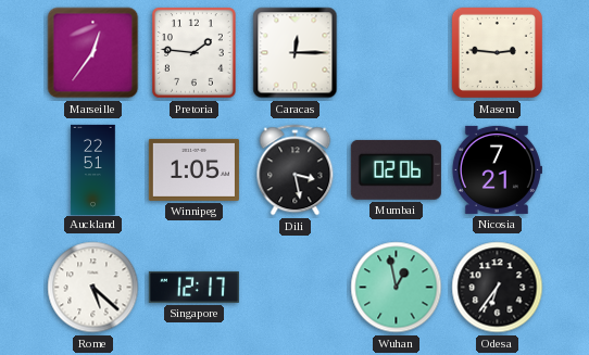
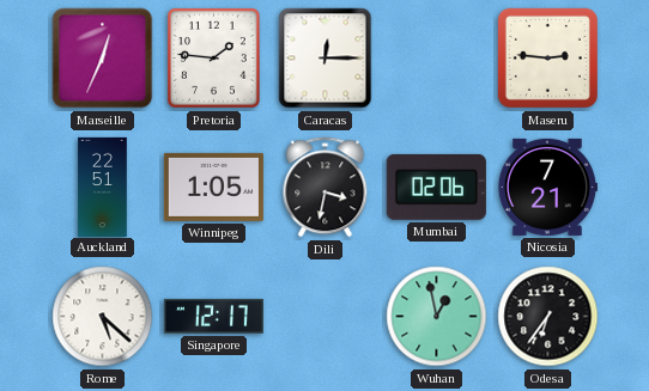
Marseille: 12:36 -> 12:34
Dili: 3:28 -> 3:32
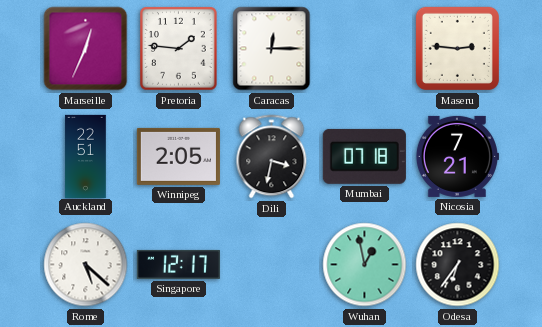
Winnipeg: 1:05 -> 2:05
Mumbai: 02:06 -> 07:18
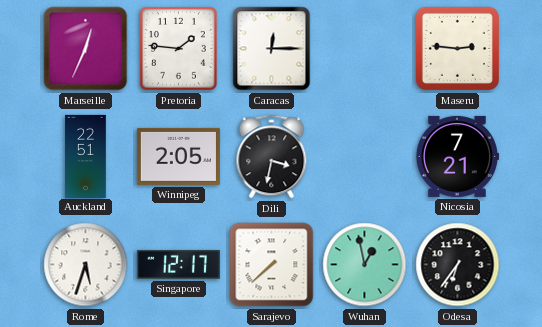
Mumbai: 07:18 -> none
Rome: 5:22 -> 5:33
Sarajevo: none -> 7:38
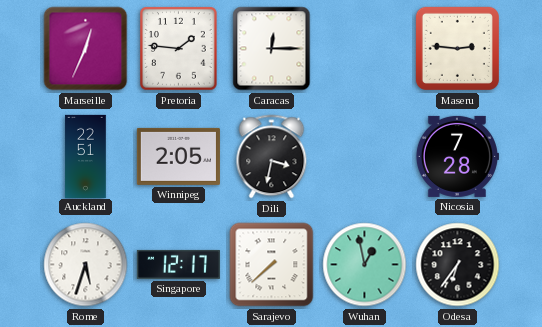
Nicosia: 7:21 -> 7:28
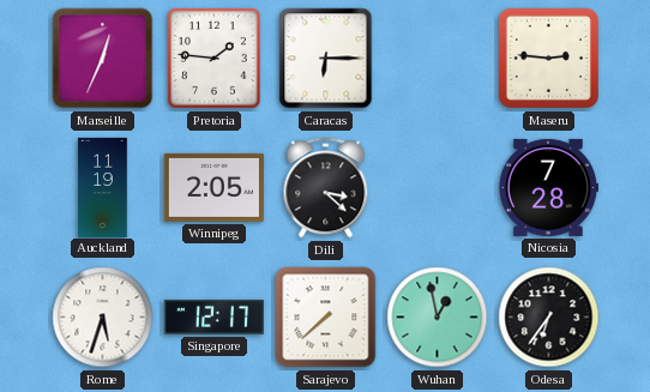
Caracas: 12:15 -> 6:15
Auckland: 22:51 -> 11:19
Dili: 3:32 -> 3:22
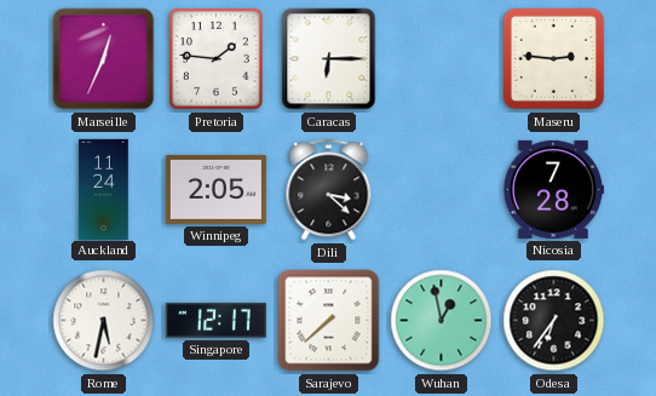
Auckland: 11:19 -> 11:24
Rome: 5:33 -> 5:32
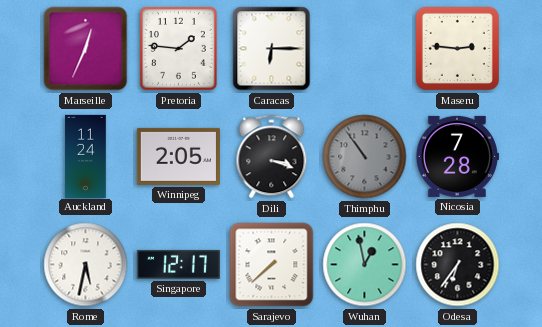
Dili: 3:22 -> 3:18
Thimphu: none -> 10:54
